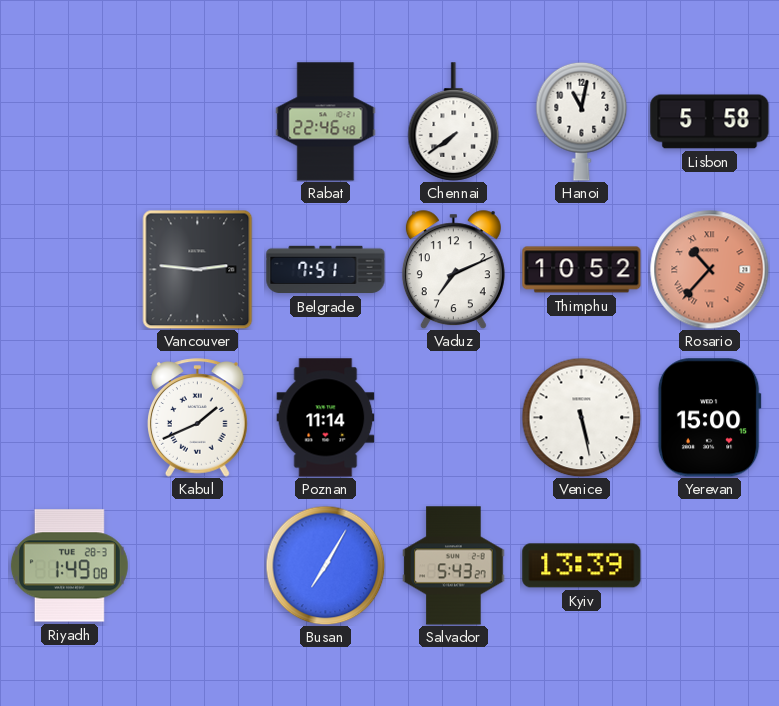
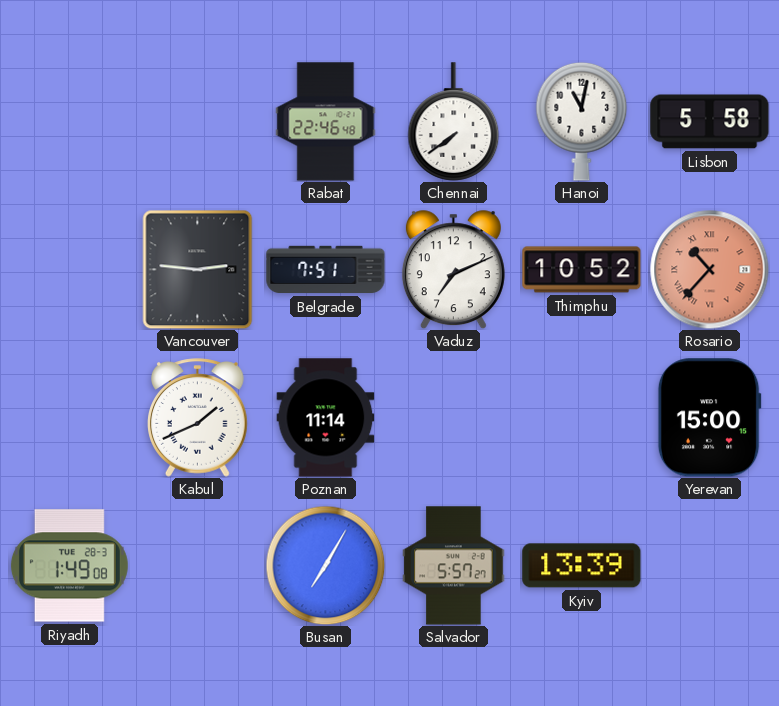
Venice: 5:28 -> none
Salvador: 5:43 -> 5:57
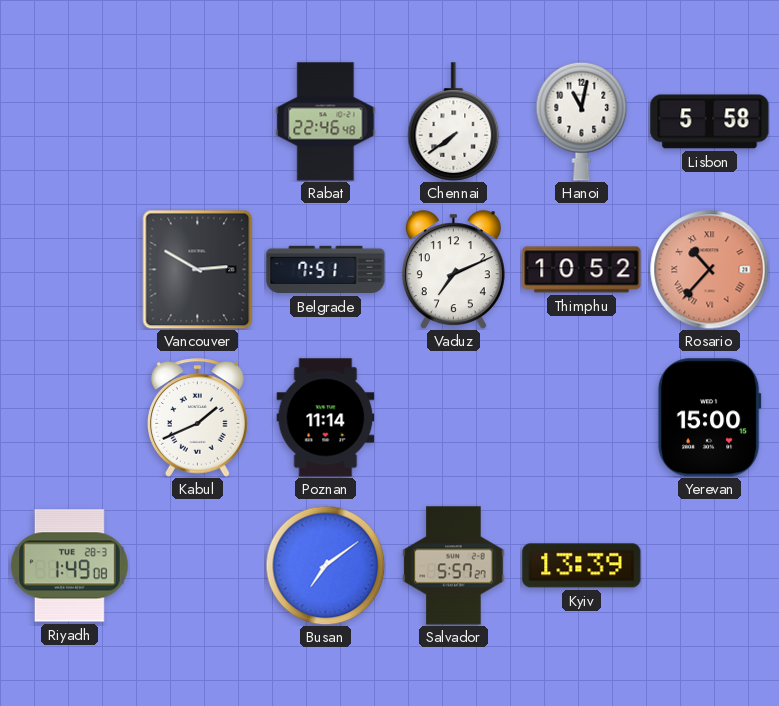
Vancouver: 2:46 -> 2:50
Busan: 7:05 -> 7:09
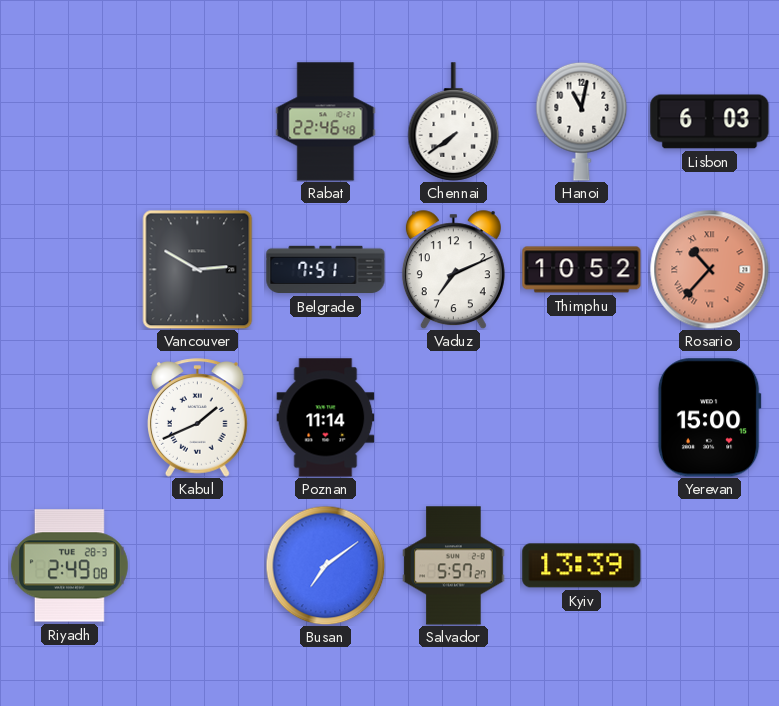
Lisbon: 5:58 -> 6:03
Riyadh: 1:49 -> 2:49
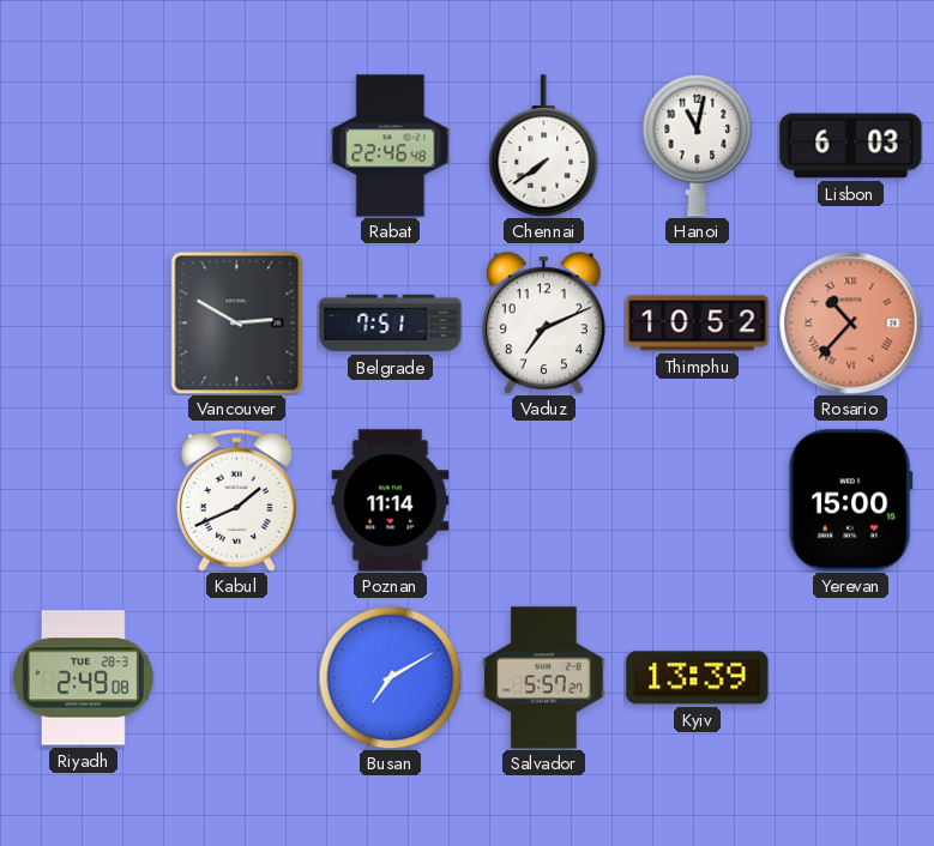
Busan: 7:09 -> 7:10
